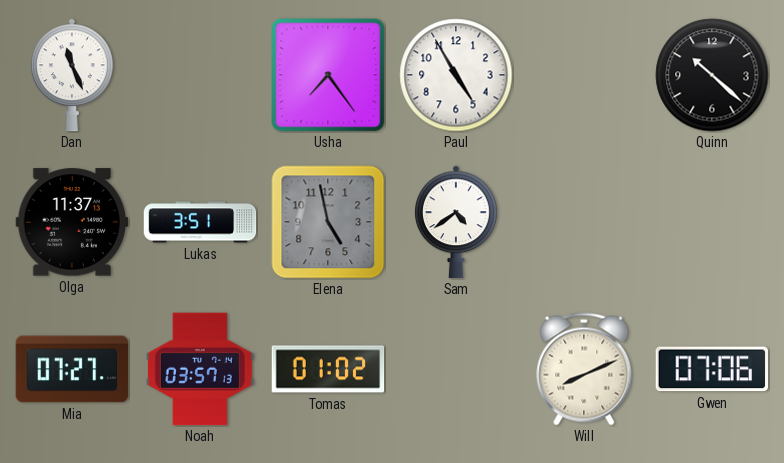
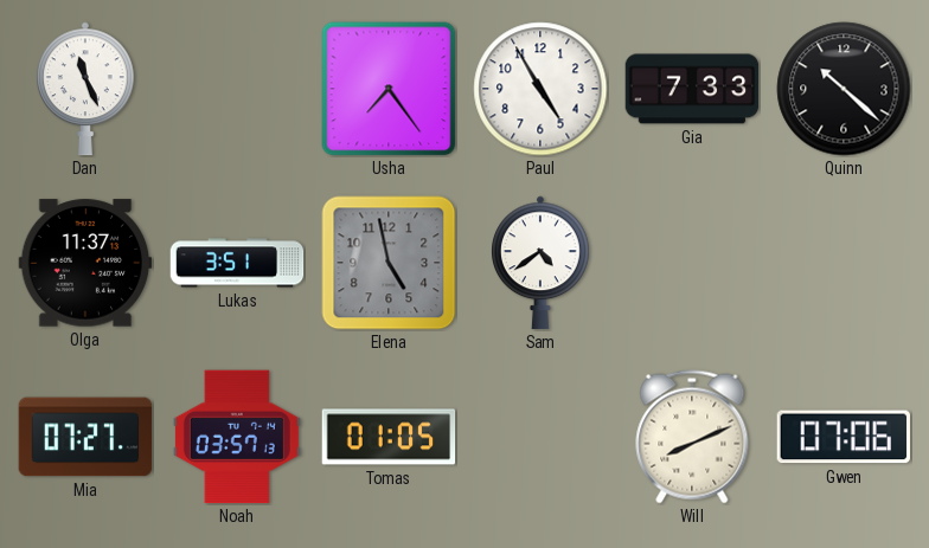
Gia: none -> 7:33
Tomas: 01:02 -> 01:05
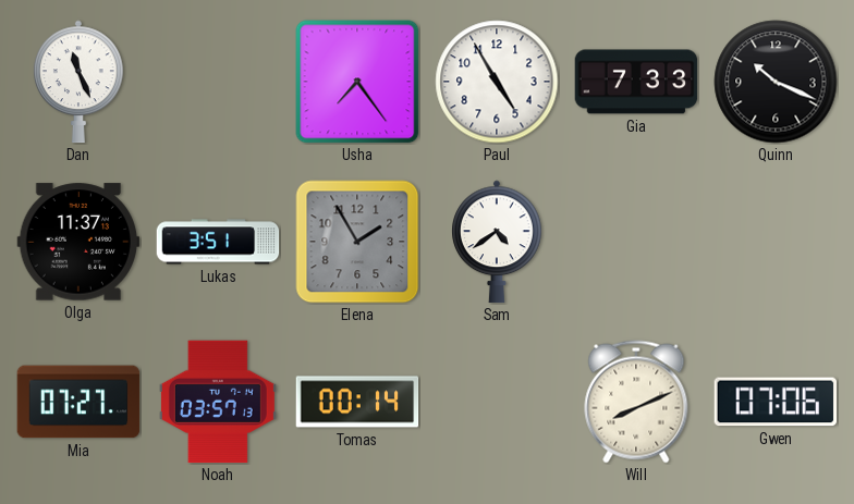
Quinn: 10:22 -> 10:19
Elena: 4:58 -> 1:55
Tomas: 01:05 -> 00:14
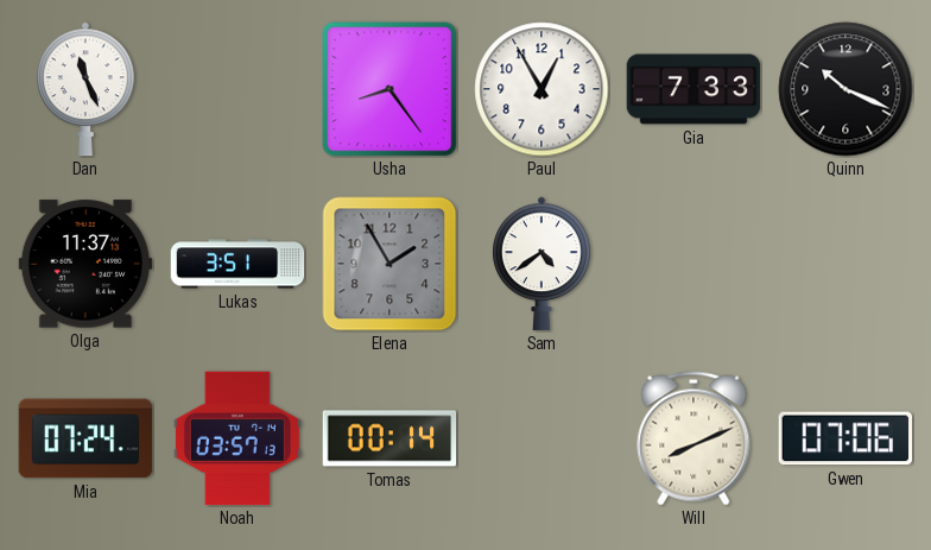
Usha: 7:24 -> 8:24
Paul: 4:55 -> 12:55
Mia: 07:27 -> 07:24
